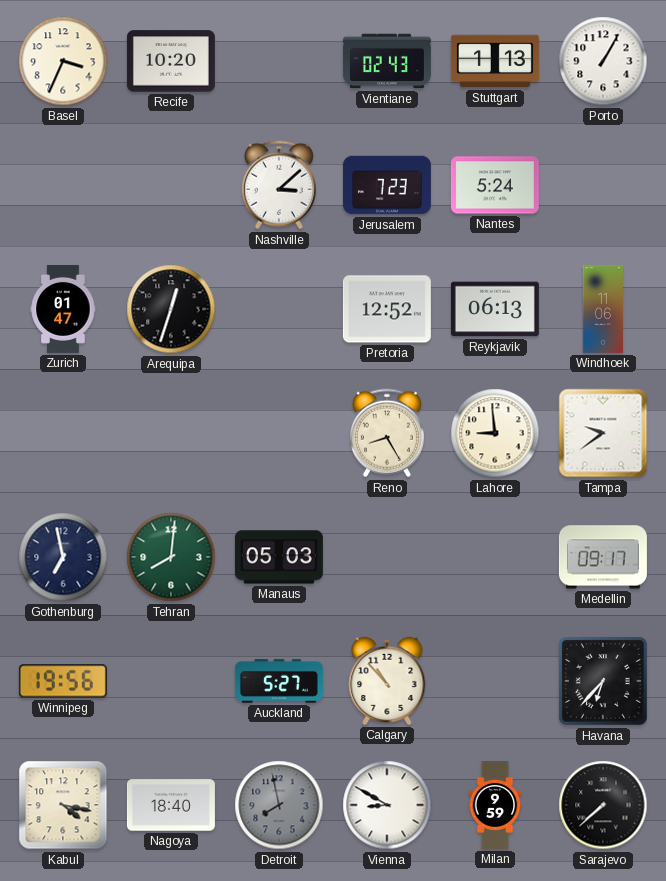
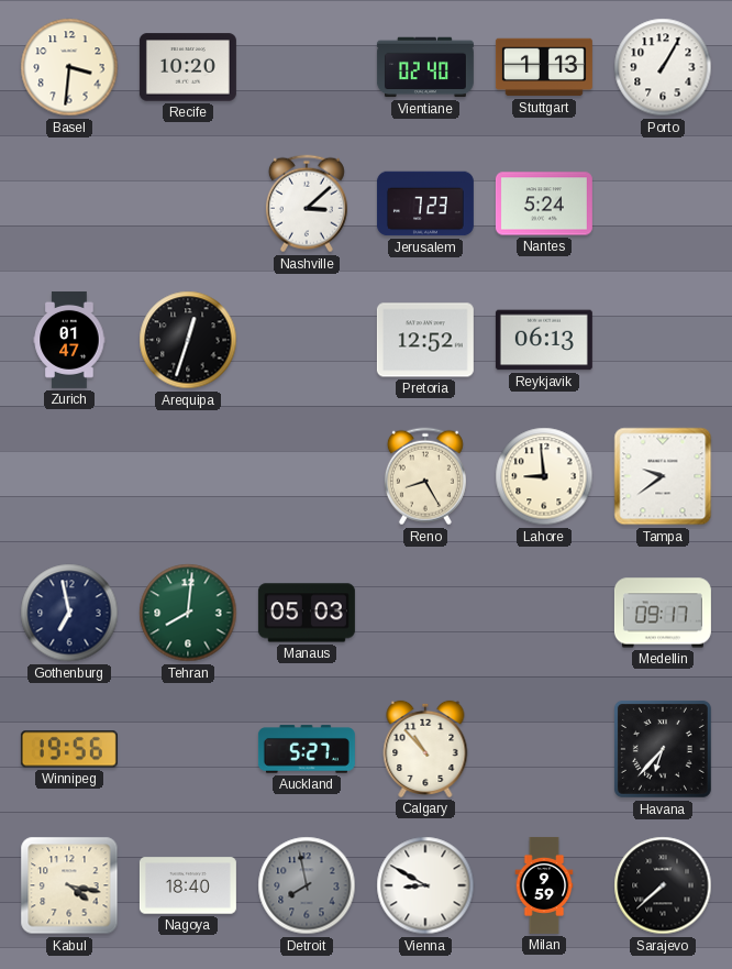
Basel: 3:34 -> 3:31
Vientiane: 02:43 -> 02:40
Windhoek: 11:06 -> none
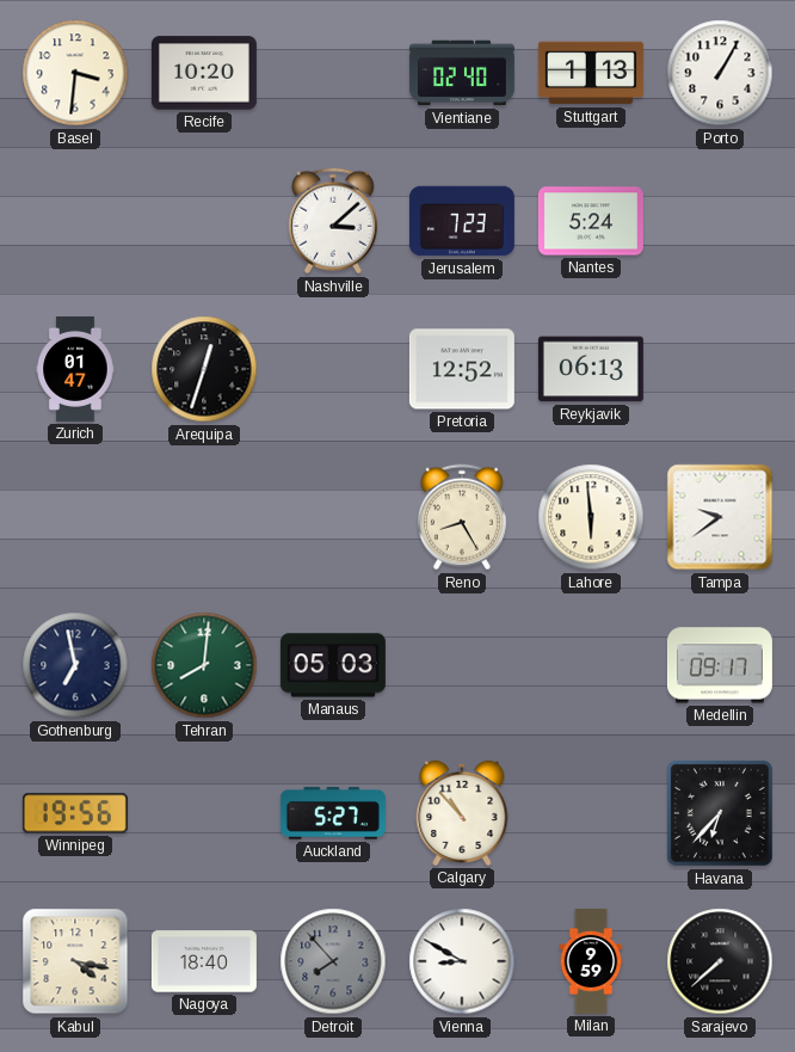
Lahore: 8:59 -> 5:59
Detroit: 7:58 -> 7:53
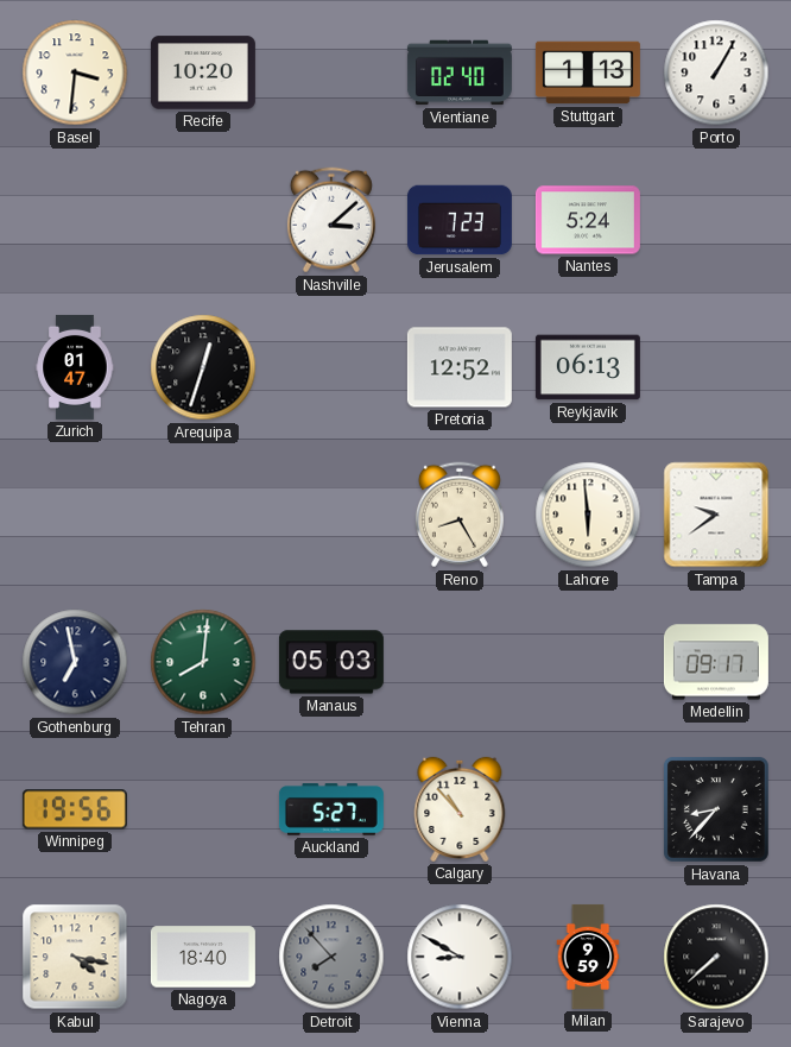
Havana: 6:37 -> 8:37
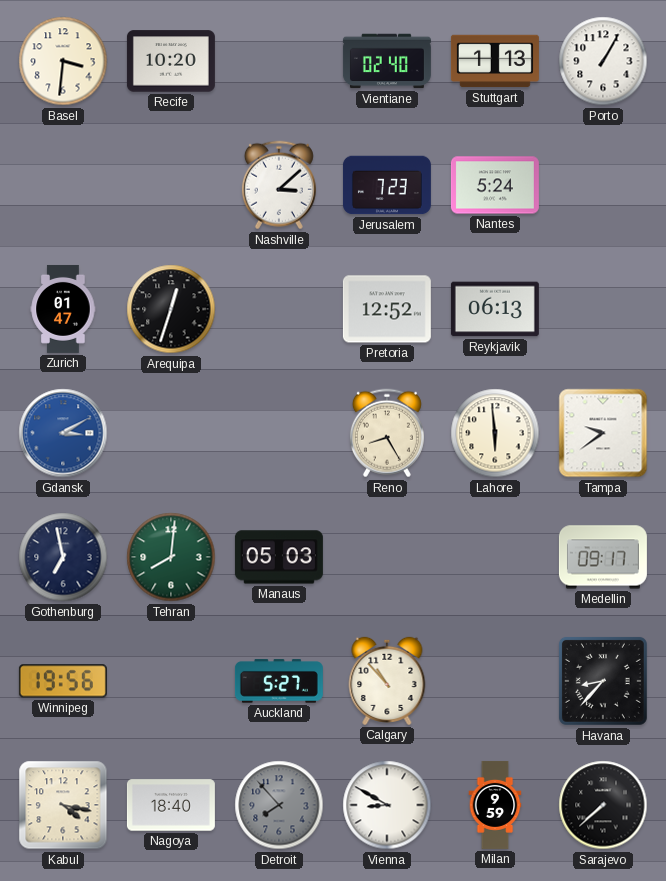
Gdansk: none -> 3:10
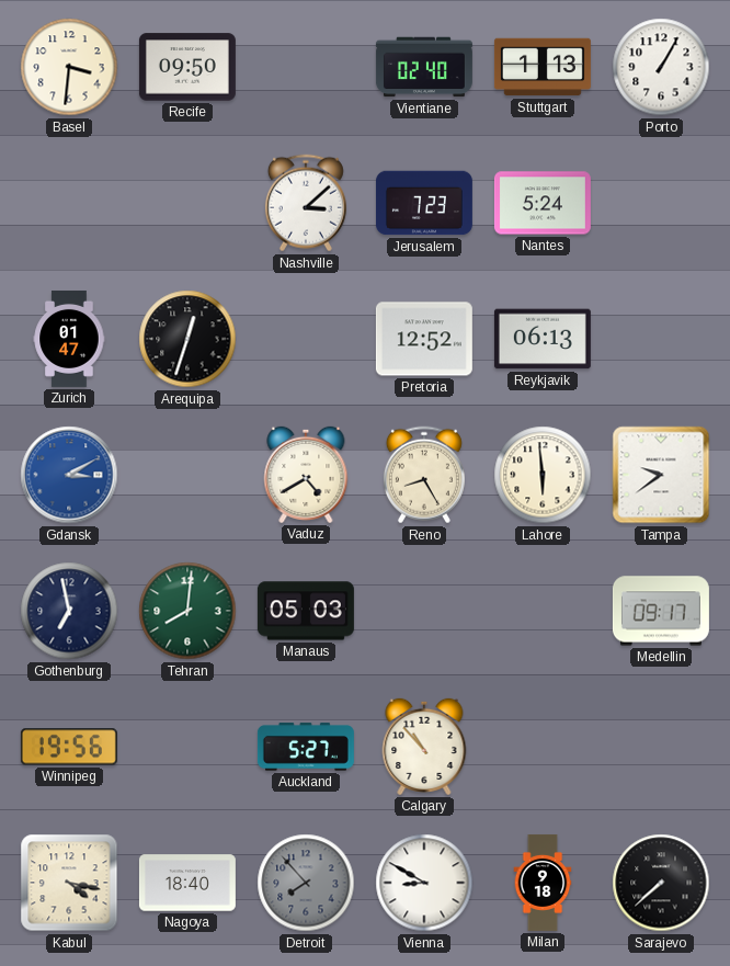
Recife: 10:20 -> 09:50
Vaduz: none -> 4:40
Havana: 8:37 -> none
Milan: 9:59 -> 9:18
